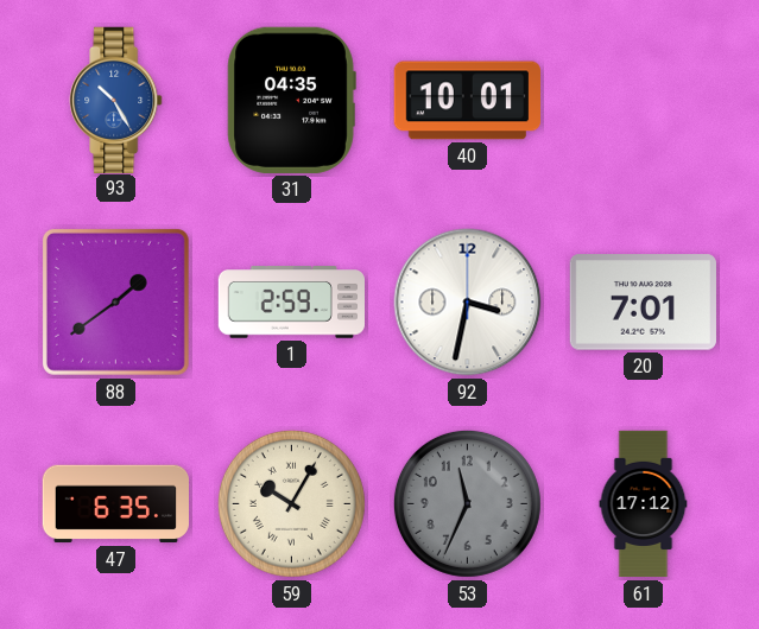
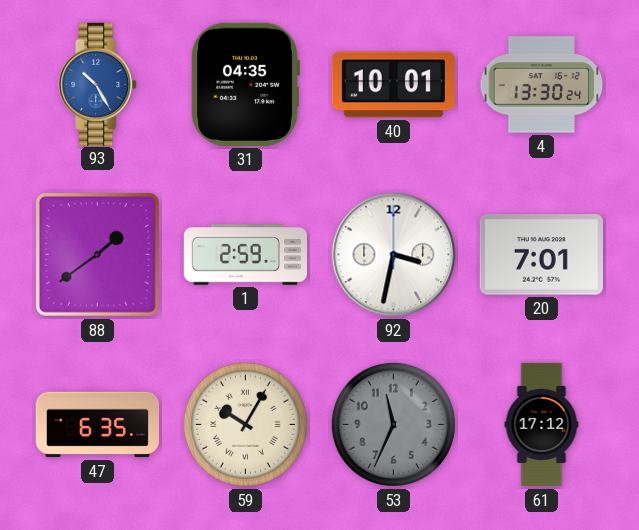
4: none -> 13:30
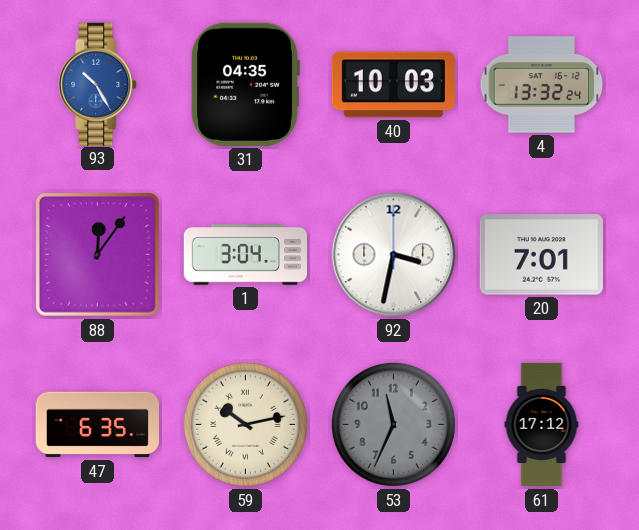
40: 10:01 -> 10:03
4: 13:30 -> 13:32
88: 1:39 -> 12:06
1: 2:59 -> 3:04
59: 10:05 -> 10:13
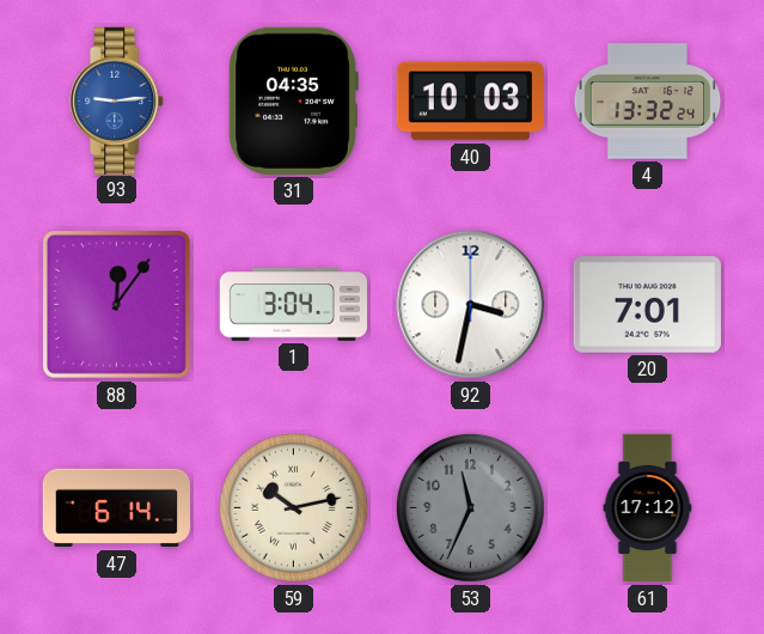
93: 10:25 -> 9:14
47: 6:35 -> 6:14
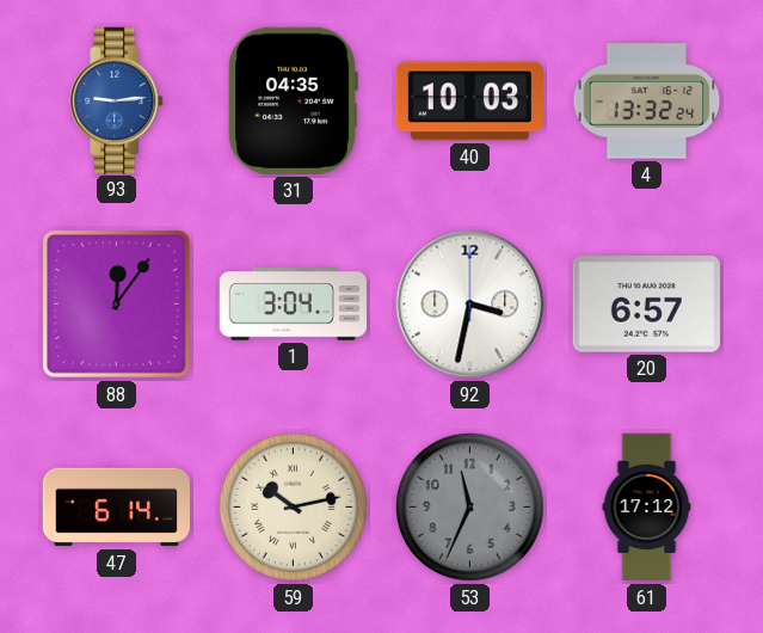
20: 7:01 -> 6:57
